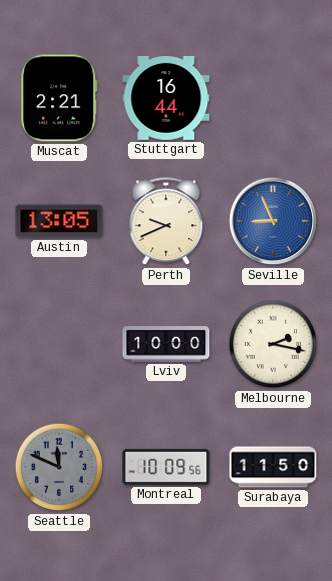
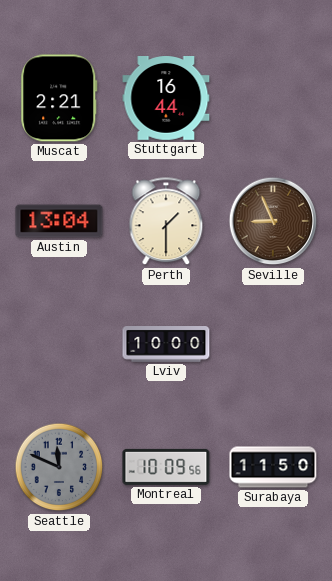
Austin: 13:05 -> 13:04
Perth: 9:41 -> 1:30
Seville dial: blue -> brown
Melbourne: 2:17 -> none
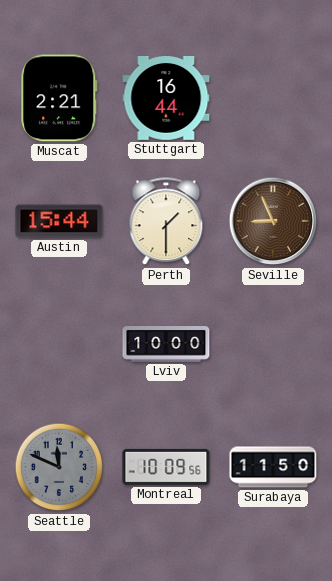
Austin: 13:04 -> 15:44
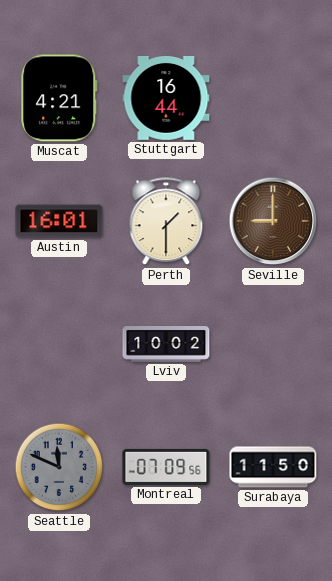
Muscat: 2:21 -> 4:21
Austin: 15:44 -> 16:01
Seville: 8:56 -> 9:00
Lviv: 10:00 -> 10:02
Montreal: 10:09 -> 07:09
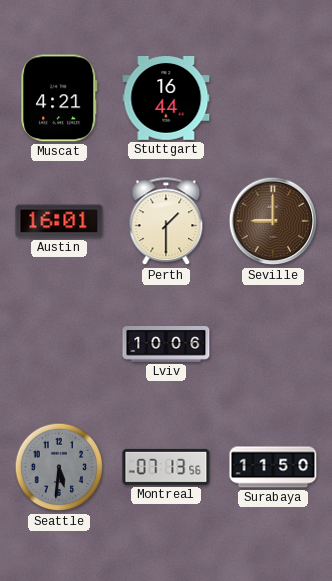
Lviv: 10:02 -> 10:06
Seattle: 11:49 -> 5:31
Montreal: 07:09 -> 07:13
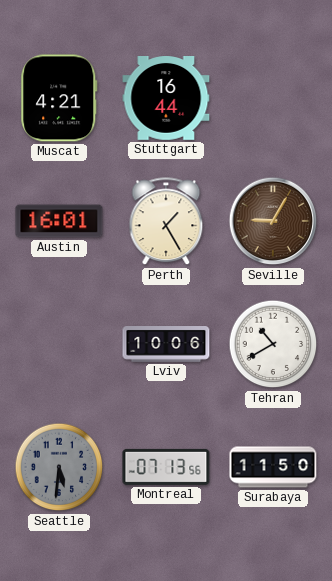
Perth: 1:30 -> 1:25
Seville: 9:00 -> 9:05
Tehran: none -> 10:40
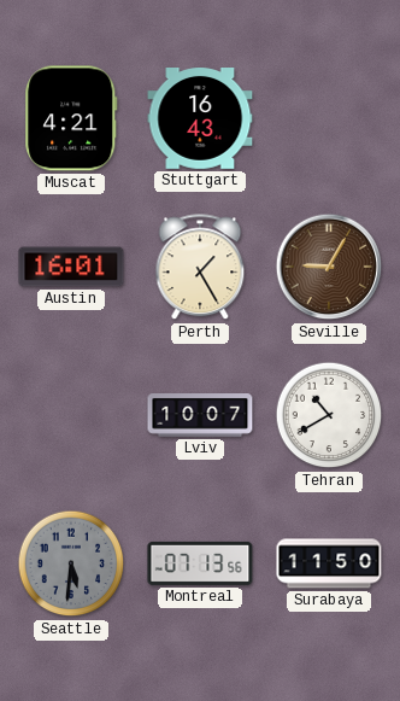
Stuttgart: 16:44 -> 16:43
Lviv: 10:06 -> 10:07
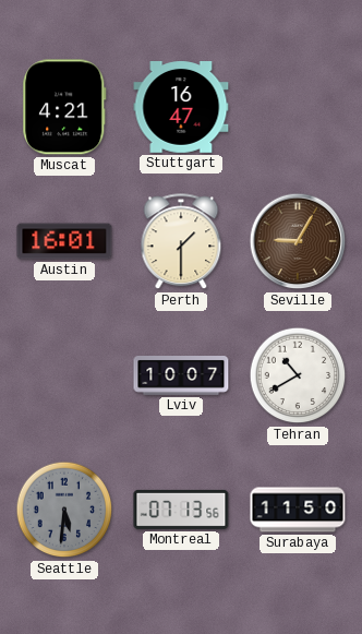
Stuttgart: 16:43 -> 16:47
Perth: 1:25 -> 1:30
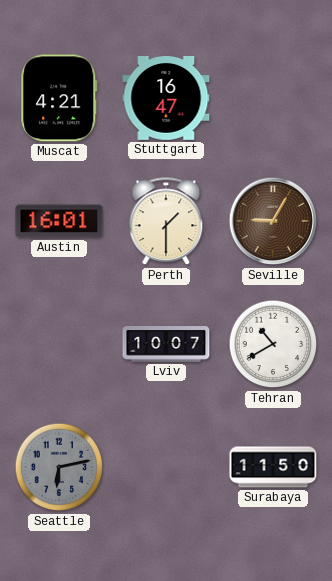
Seattle: 5:31 -> 6:13
Montreal: 07:13 -> none
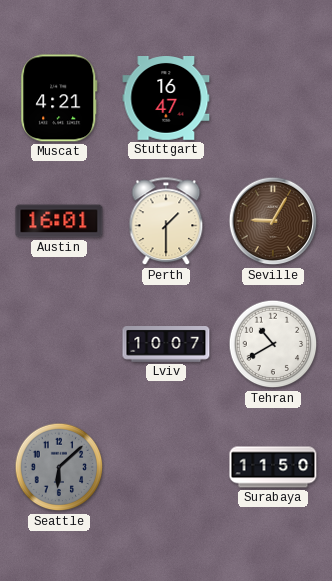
Seattle: 6:13 -> 6:08
